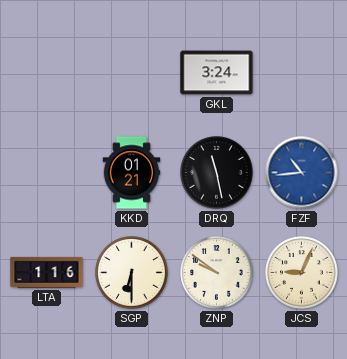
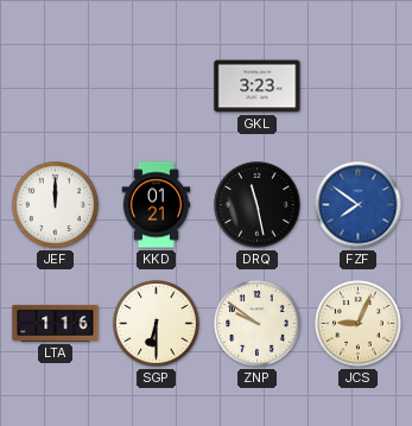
GKL: 3:24 -> 3:23
JEF: none -> 12:00
FZF: 10:44 -> 7:51
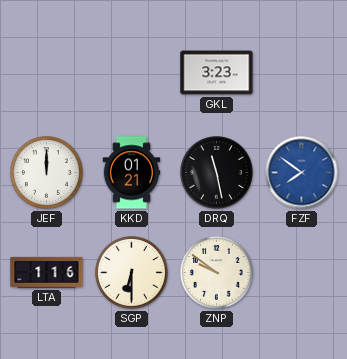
JCS: 9:04 -> none
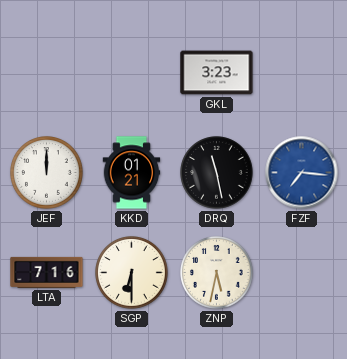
FZF: 7:51 -> 7:16
LTA: 1:16 -> 7:16
ZNP: 9:51 -> 5:32
